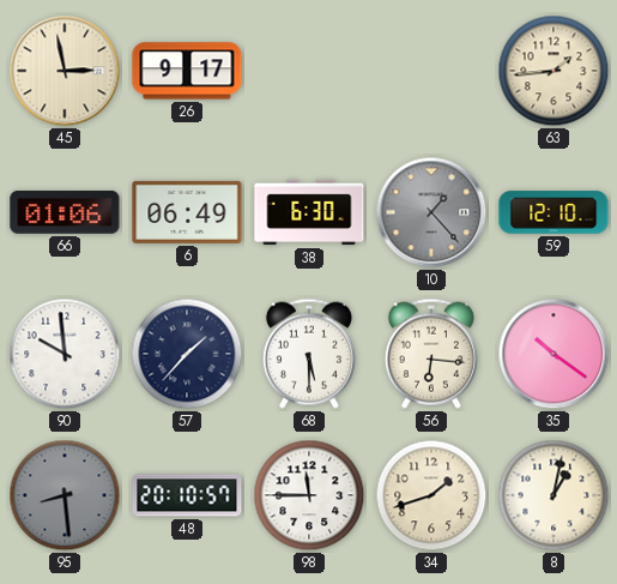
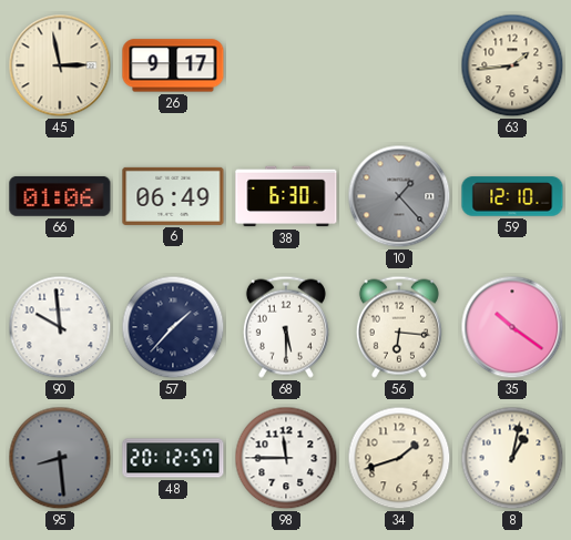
48: 20:10 -> 20:12
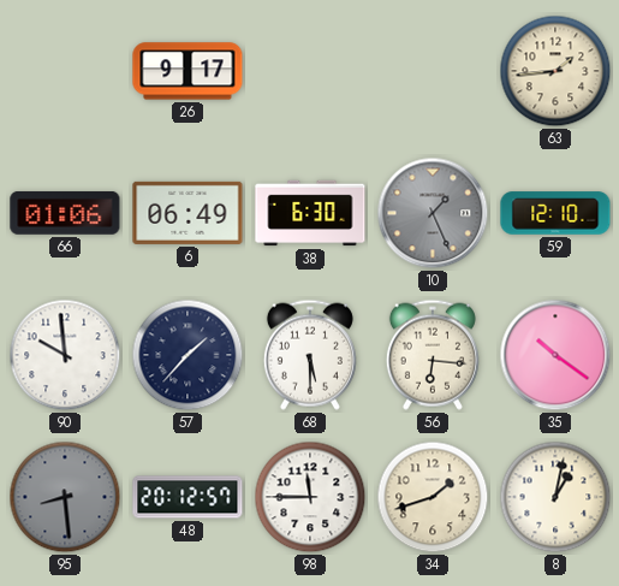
45: 2:58 -> none
10: 1:23 -> 1:26
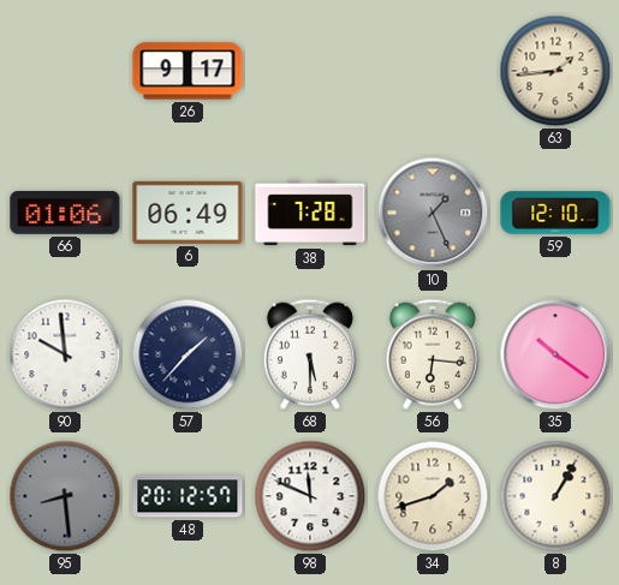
38: 6:30 -> 7:28
98: 11:45 -> 11:49
8: 1:02 -> 1:05
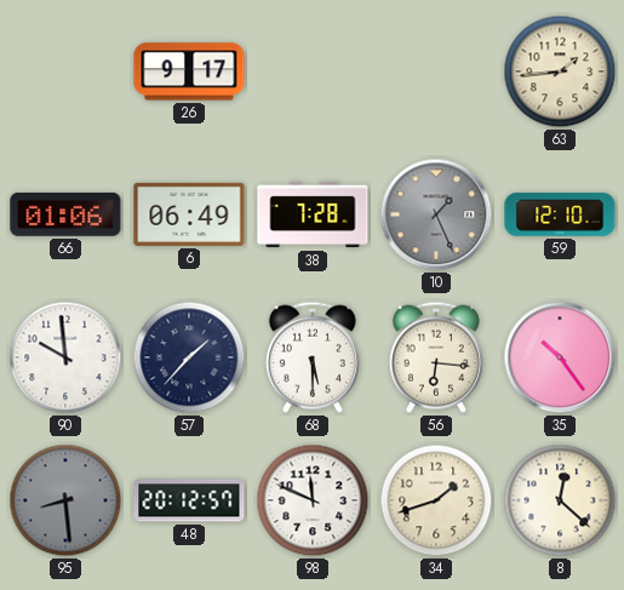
35: 10:21 -> 10:24
8: 1:05 -> 12:22
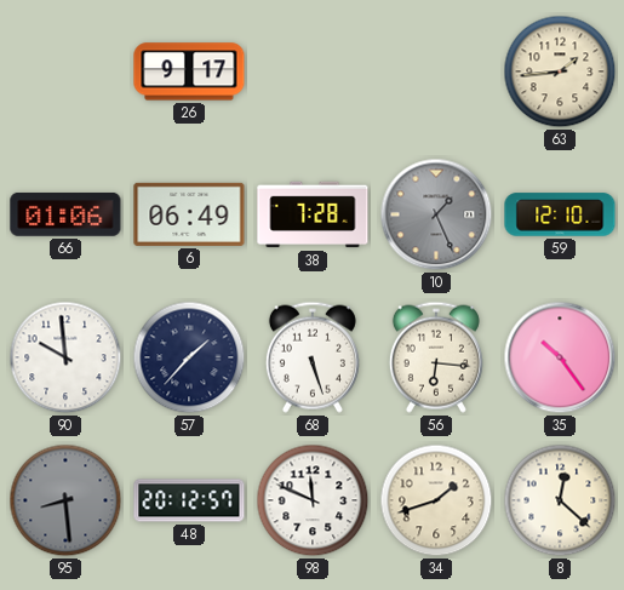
68: 5:30 -> 5:27
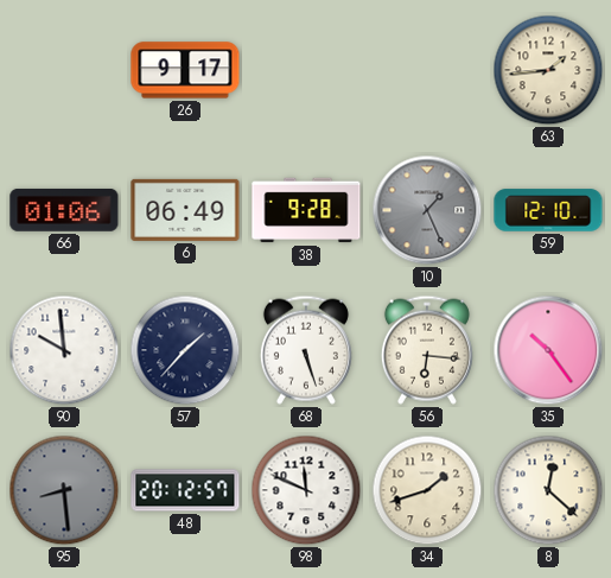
38: 7:28 -> 9:28
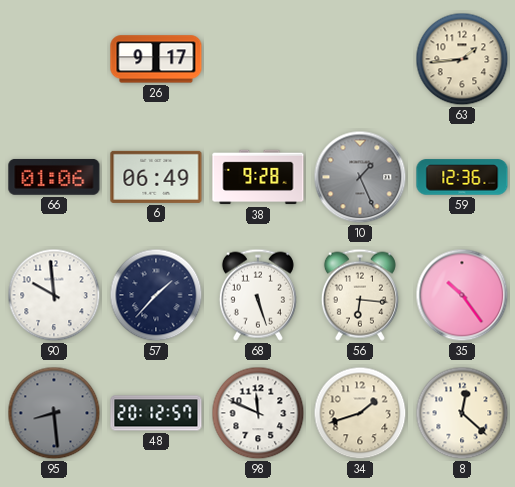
59: 12:10 -> 12:36
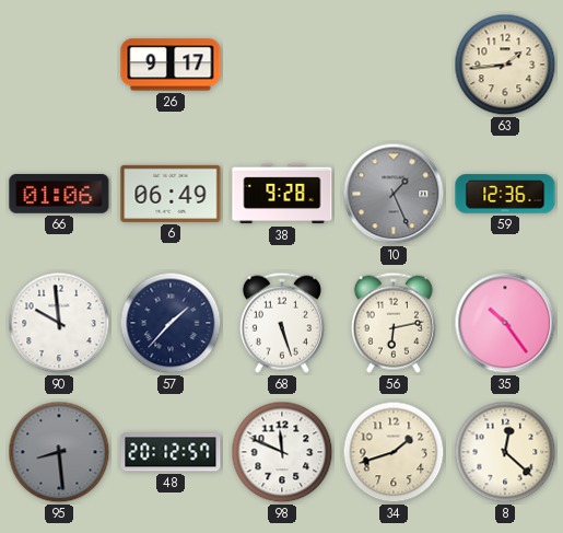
56: 6:16 -> 6:13
